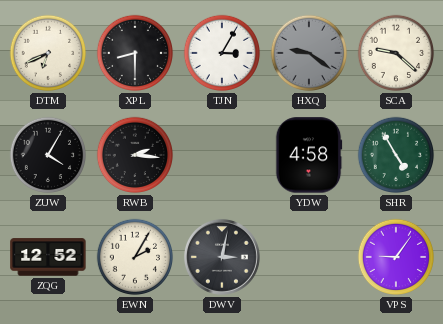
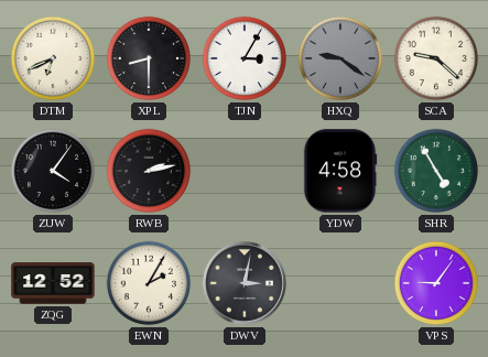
ZUW: 4:05 -> 4:06
RWB: 2:16 -> 2:13
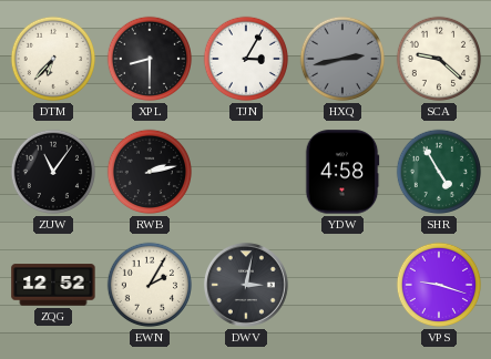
DTM: 6:41 -> 6:37
HXQ: 9:21 -> 2:43
ZUW: 4:06 -> 11:06
VPS: 9:06 -> 9:18
